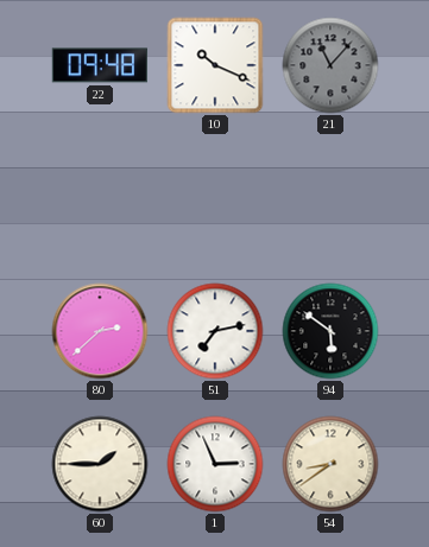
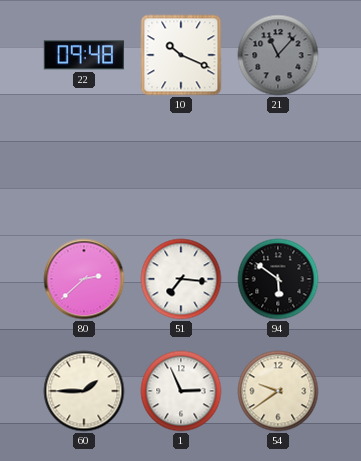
51: 7:13 -> 7:16
54: 8:39 -> 9:39
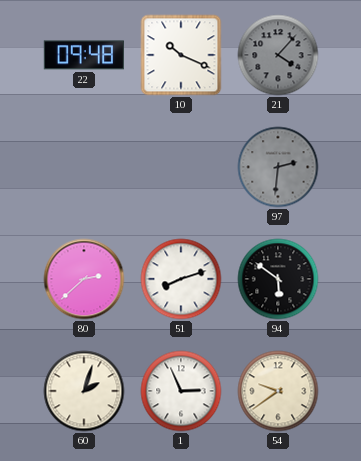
21: 11:07 -> 4:07
97: none -> 2:31
51: 7:16 -> 8:12
60: 1:45 -> 2:03
